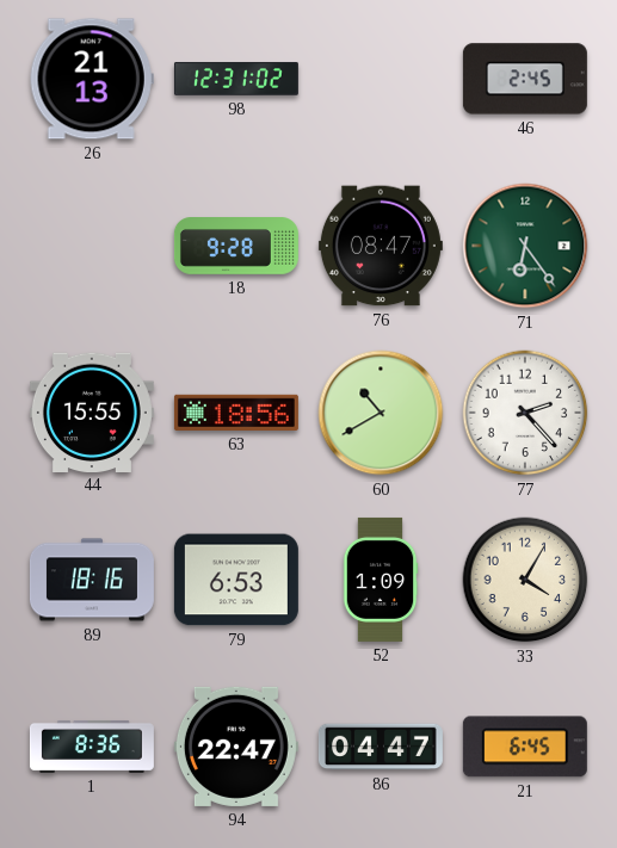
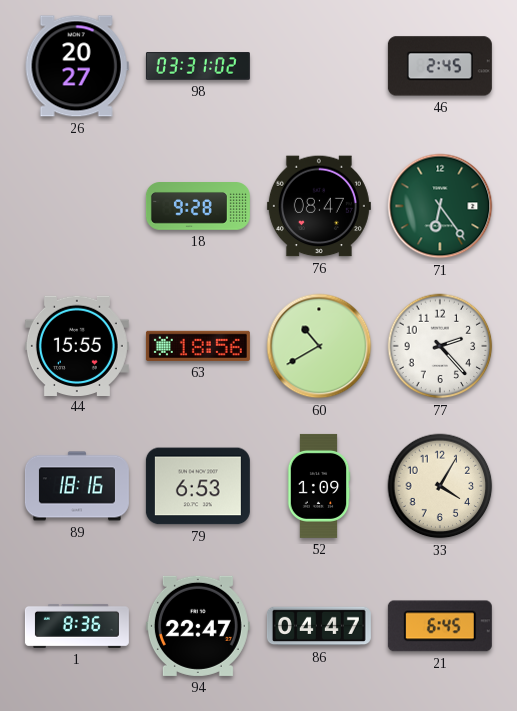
26: 21:13 -> 20:27
98: 12:31 -> 03:31
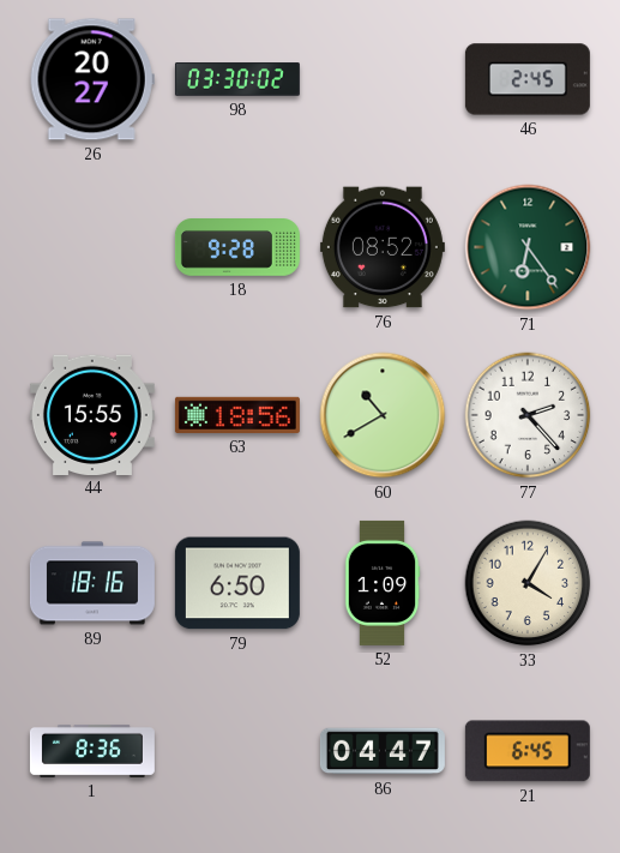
98: 03:31 -> 03:30
76: 08:47 -> 08:52
79: 6:53 -> 6:50
94: 22:47 -> none
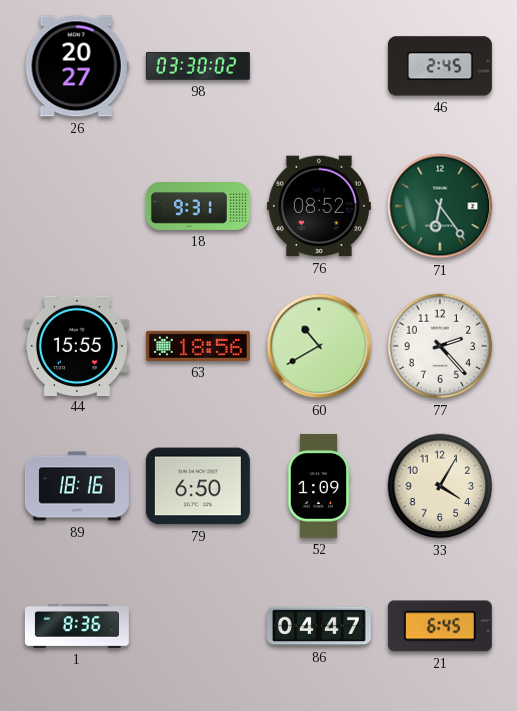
18: 9:28 -> 9:31
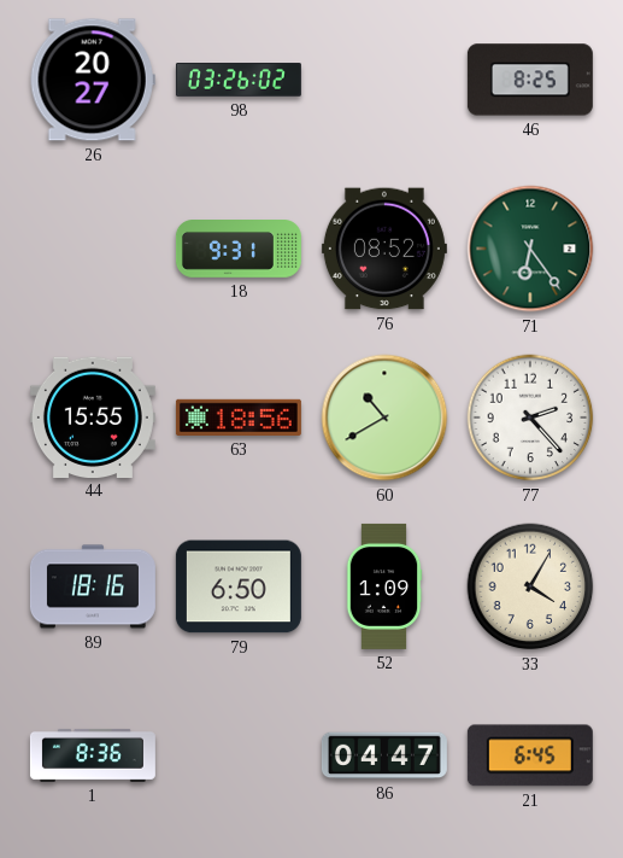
98: 03:30 -> 03:26
46: 2:45 -> 8:25
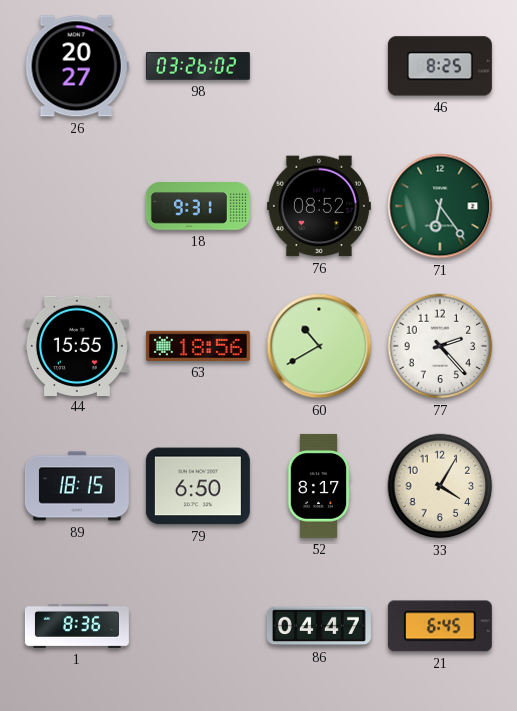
89: 18:16 -> 18:15
52: 1:09 -> 8:17
